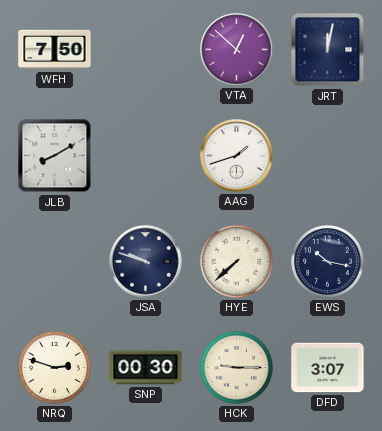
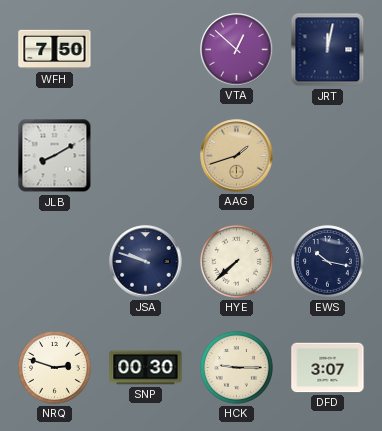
AAG dial: white -> champagne
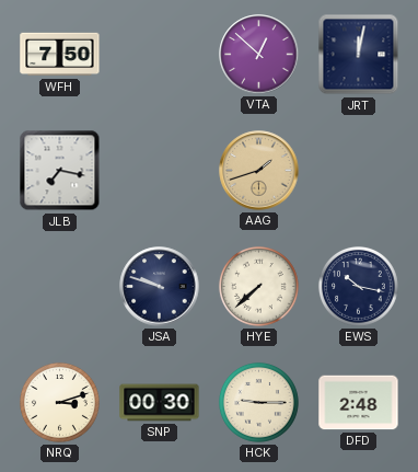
JLB: 8:10 -> 7:17
NRQ: 2:48 -> 3:12
DFD: 3:07 -> 2:48
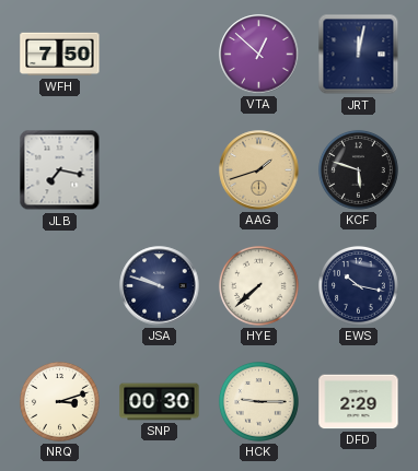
KCF: none -> 5:48
DFD: 2:48 -> 2:29
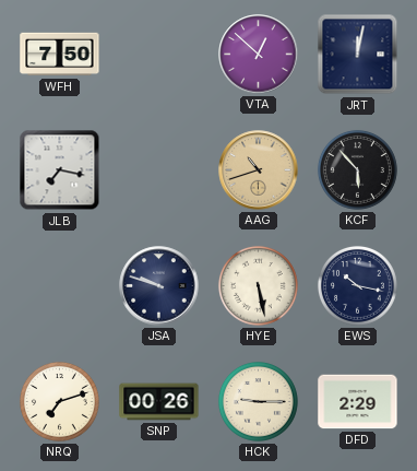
AAG: 1:42 -> 10:42
KCF: 5:48 -> 5:53
HYE: 7:38 -> 5:28
NRQ: 3:12 -> 7:12
SNP: 00:30 -> 00:26
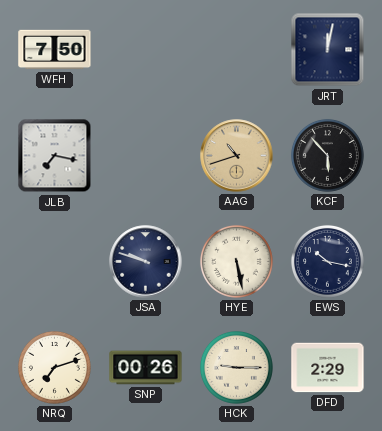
VTA: 12:52 -> none
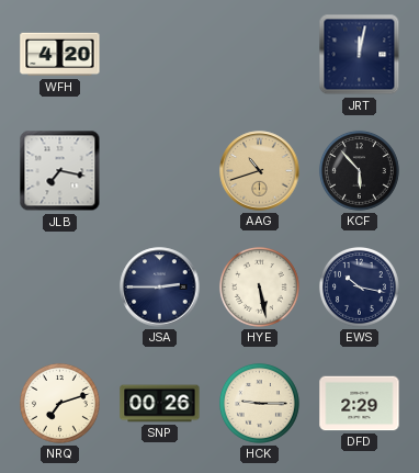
WFH: 7:50 -> 4:20
JSA: 9:48 -> 2:45
